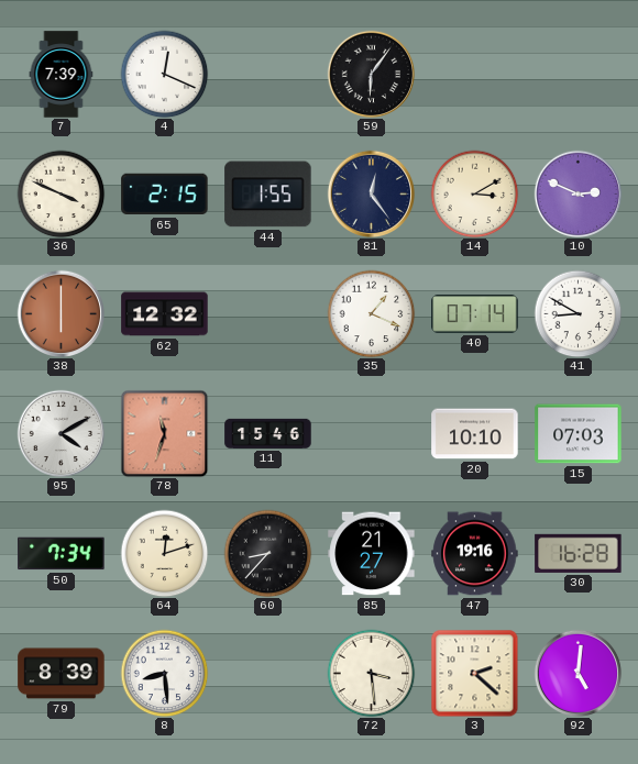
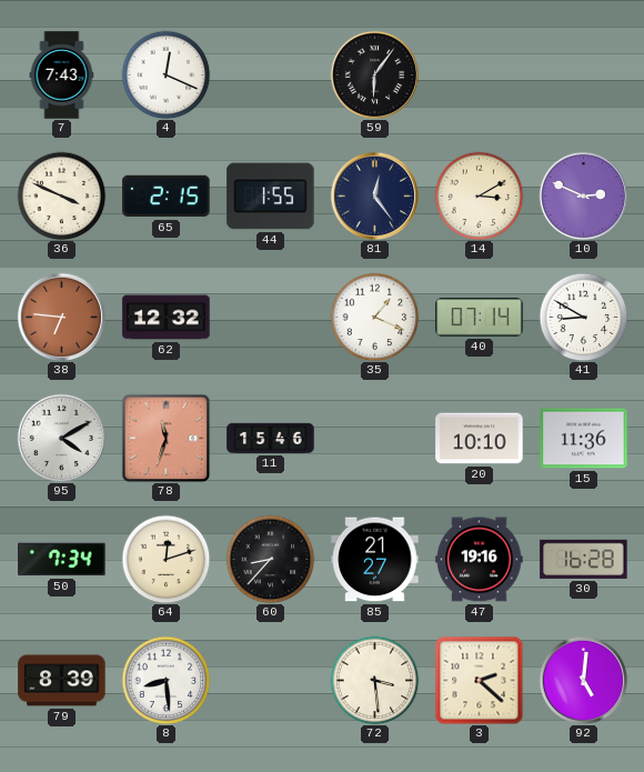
7: 7:39 -> 7:43
38: 6:00 -> 6:46
15: 07:03 -> 11:36
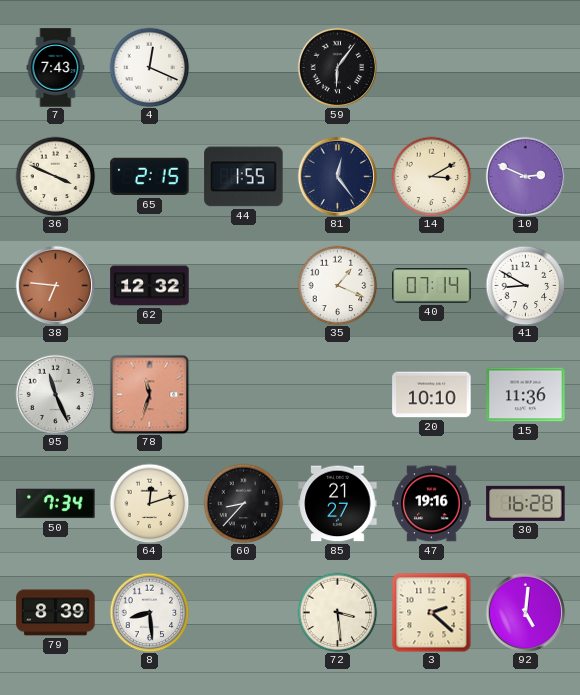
95: 4:10 -> 11:26
11: 15:46 -> none
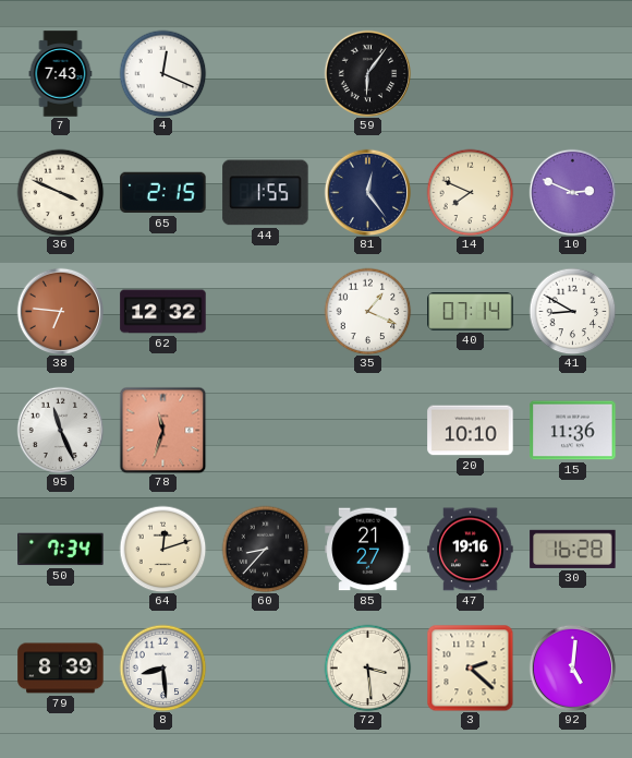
14: 3:10 -> 7:49
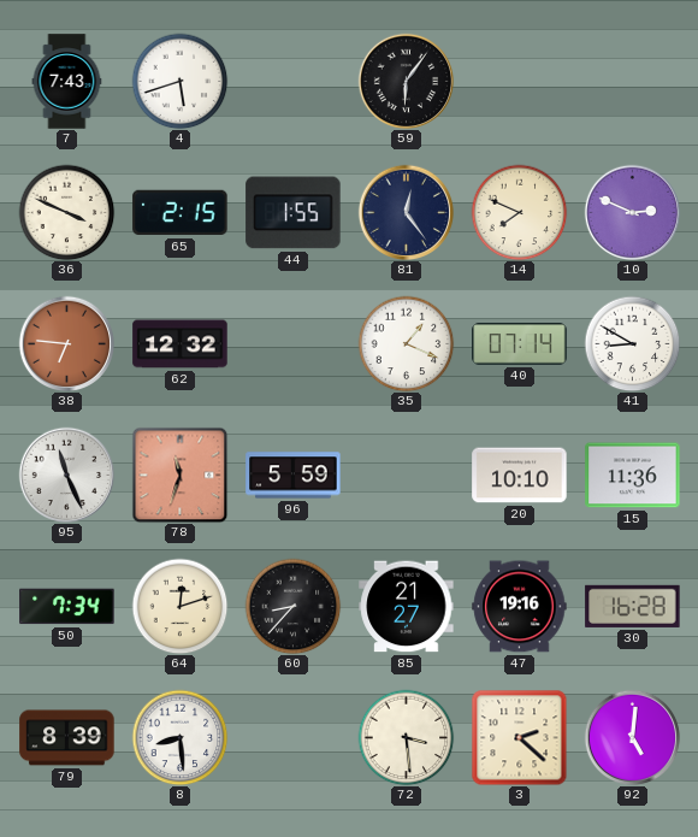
4: 12:19 -> 5:42
96: none -> 5:59
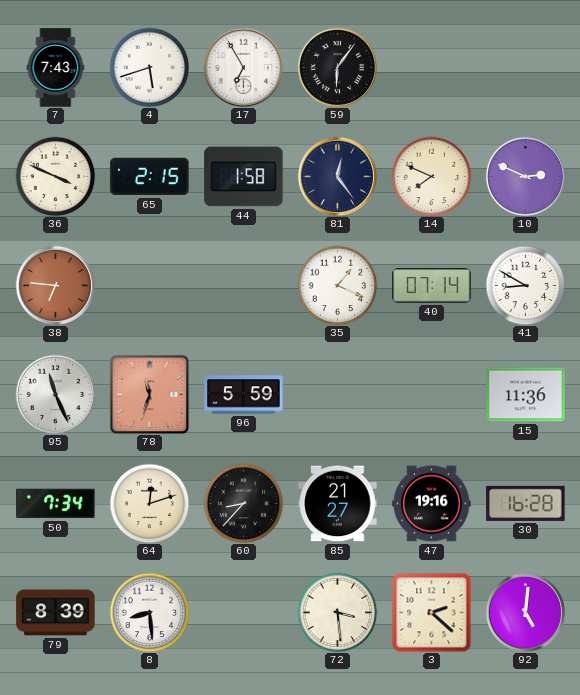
17: none -> 6:55
44: 1:55 -> 1:58
62: 12:32 -> none
20: 10:10 -> none
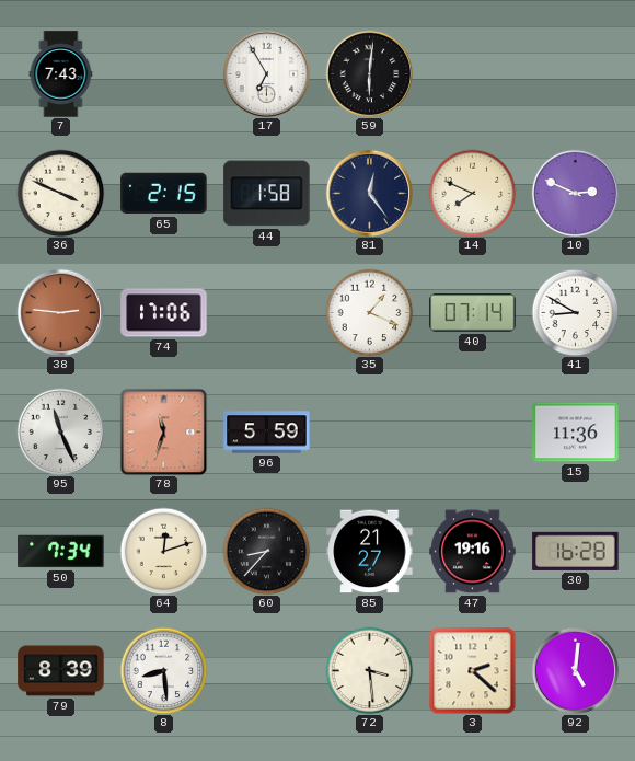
4: 5:42 -> none
59: 6:06 -> 6:01
38: 6:46 -> 2:46
74: none -> 17:06
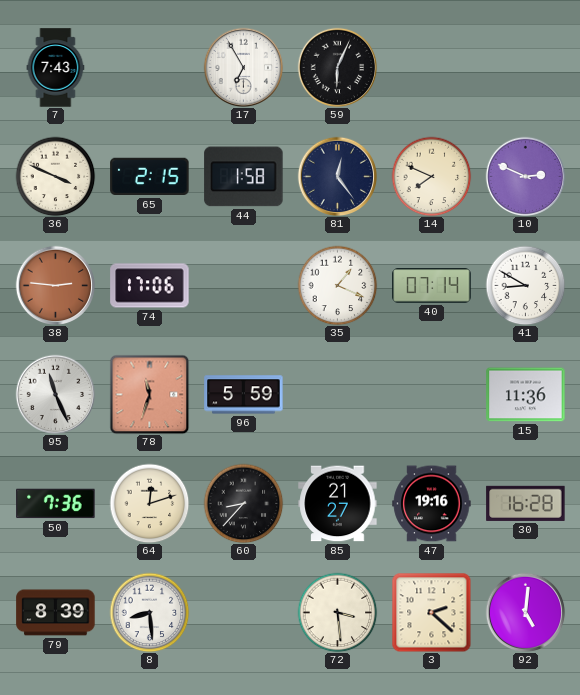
59: 6:01 -> 6:04
50: 7:34 -> 7:36
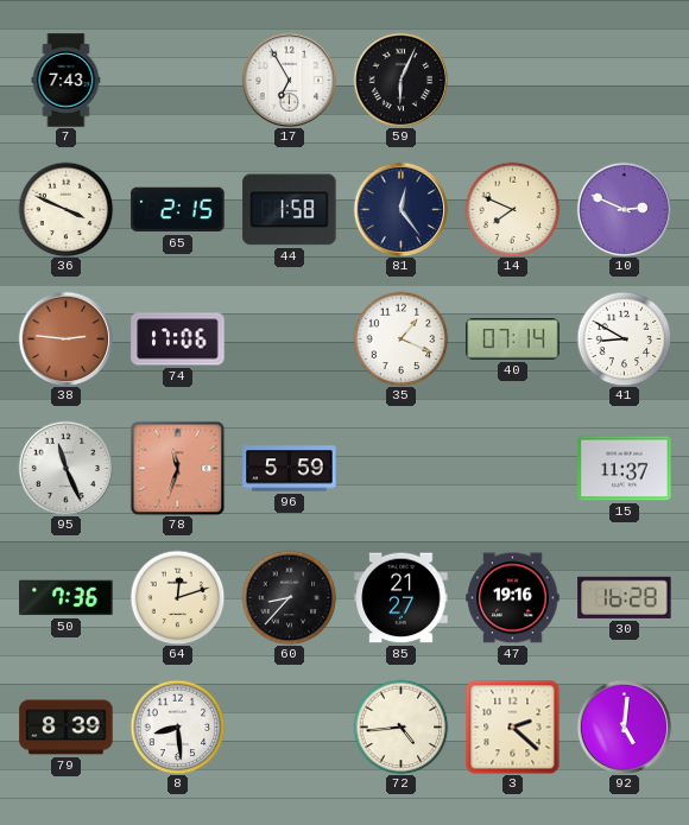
15: 11:36 -> 11:37
72: 3:29 -> 4:44
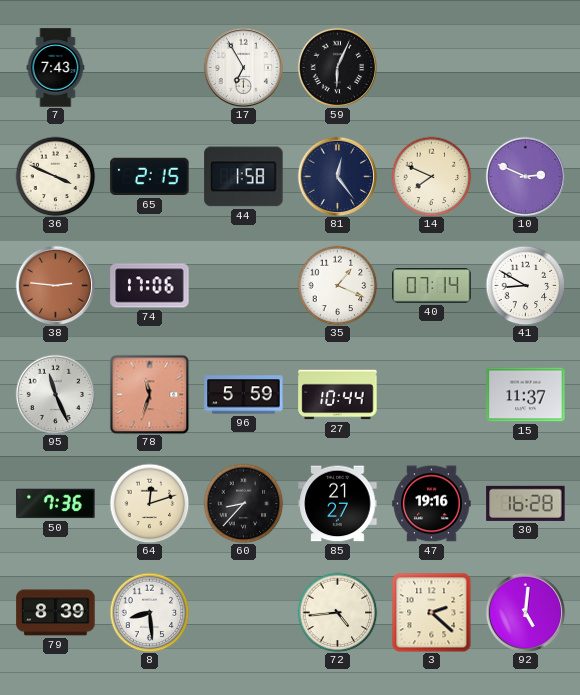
27: none -> 10:44
